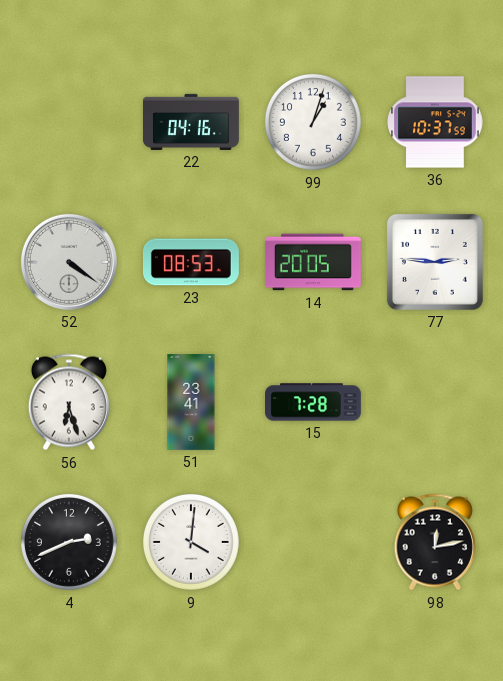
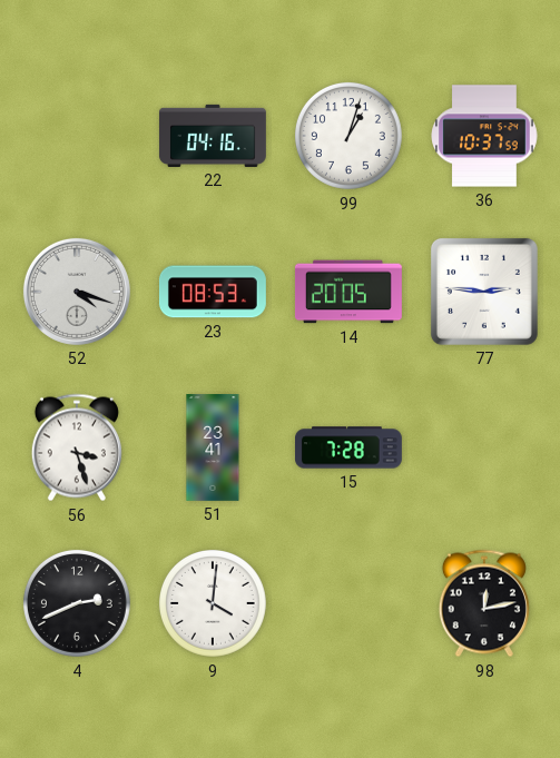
52: 4:21 -> 4:18
56: 6:27 -> 3:27
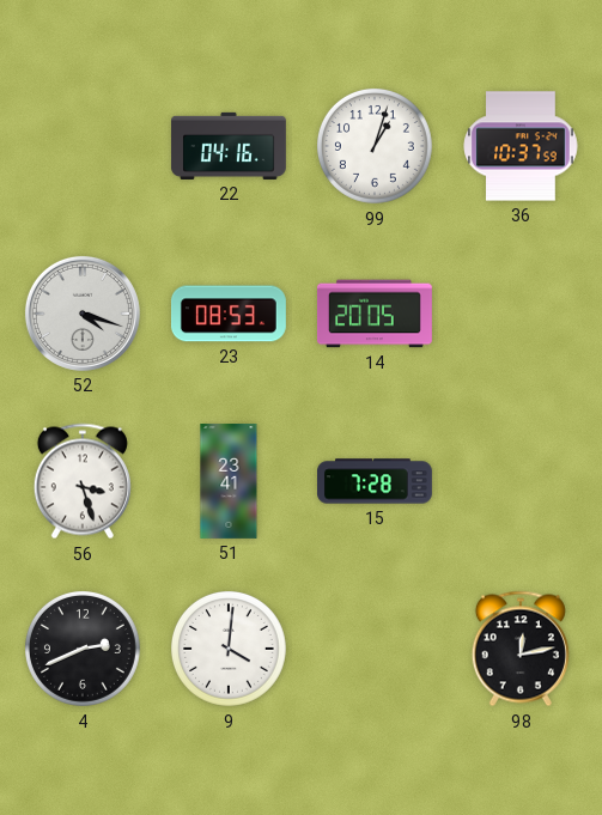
77: 2:46 -> none
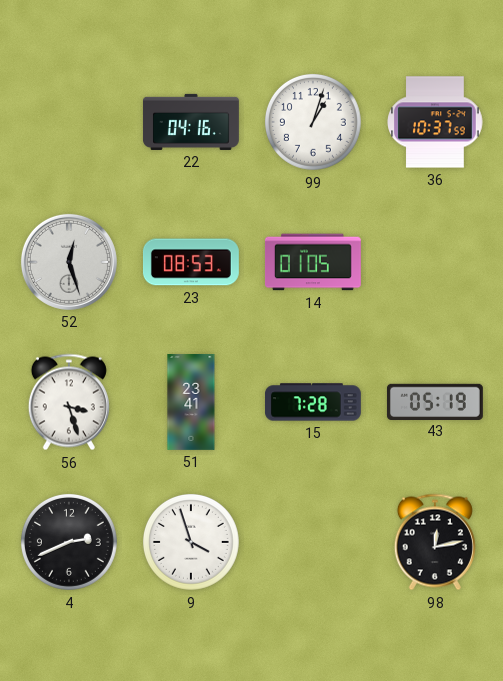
52: 4:18 -> 12:27
14: 20:05 -> 01:05
43: none -> 05:19
9: 4:01 -> 3:57
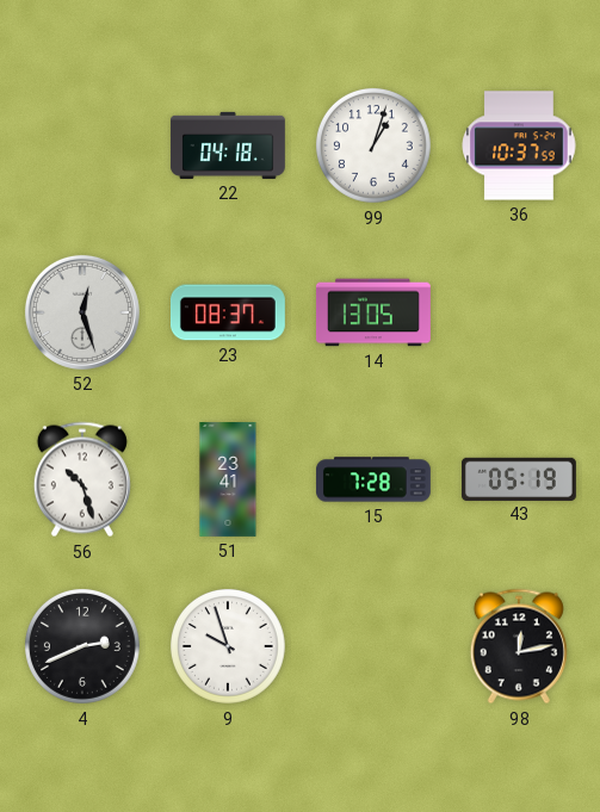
22: 04:16 -> 04:18
23: 08:53 -> 08:37
14: 01:05 -> 13:05
56: 3:27 -> 10:27
9: 3:57 -> 9:57
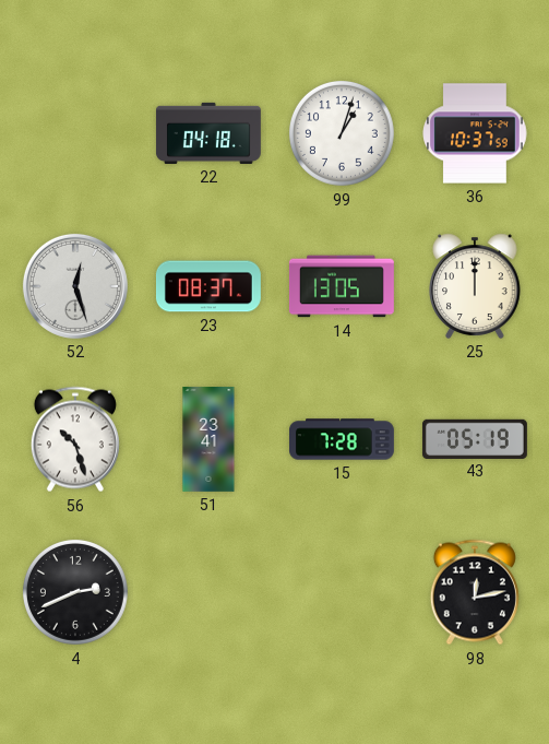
25: none -> 12:00
9: 9:57 -> none
